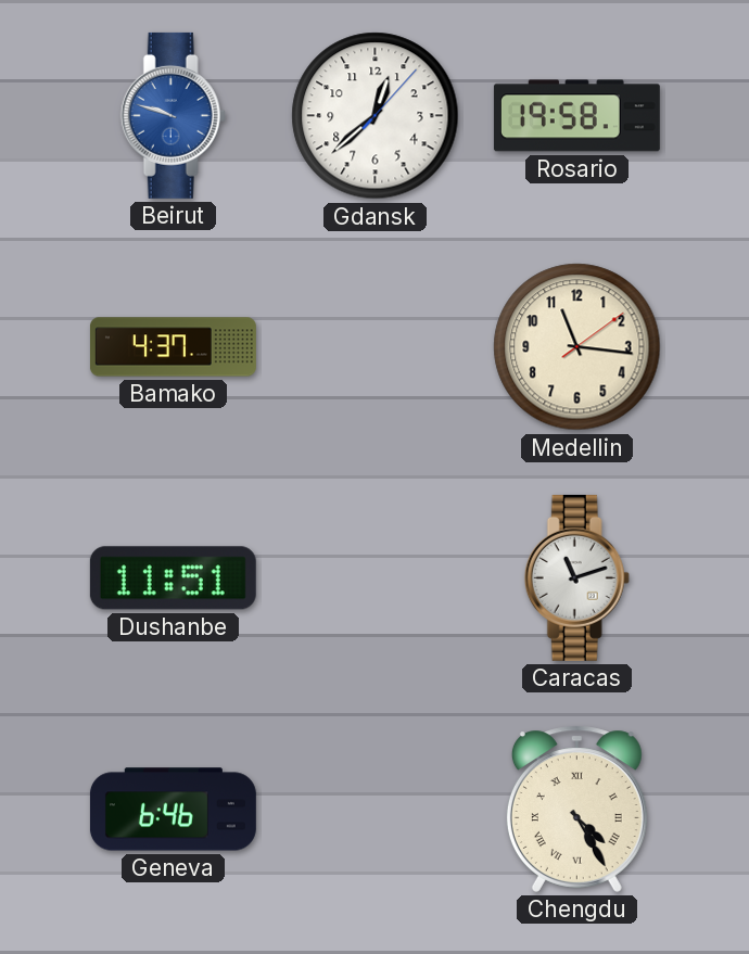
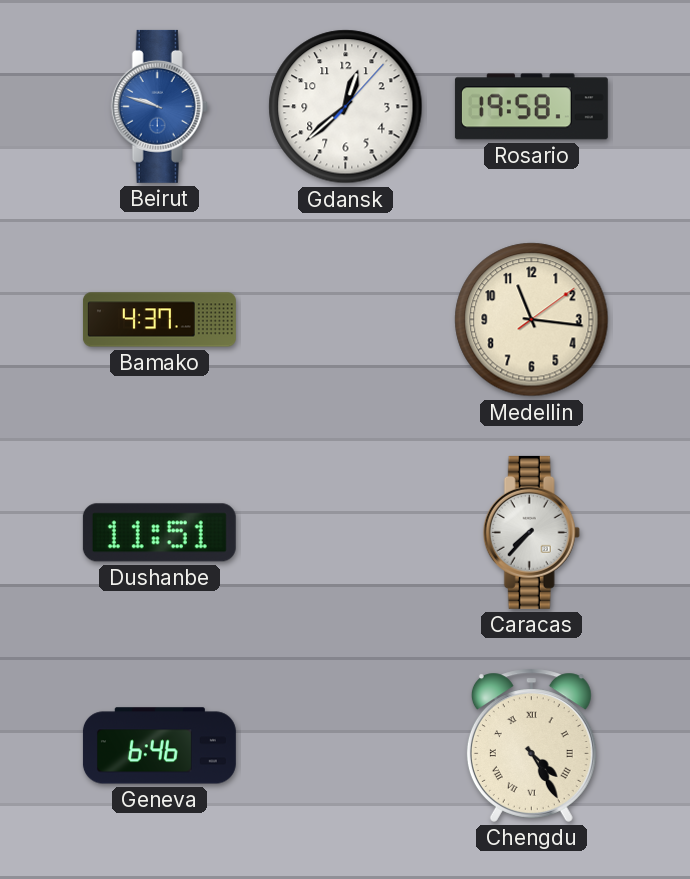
Caracas: 11:12 -> 7:37
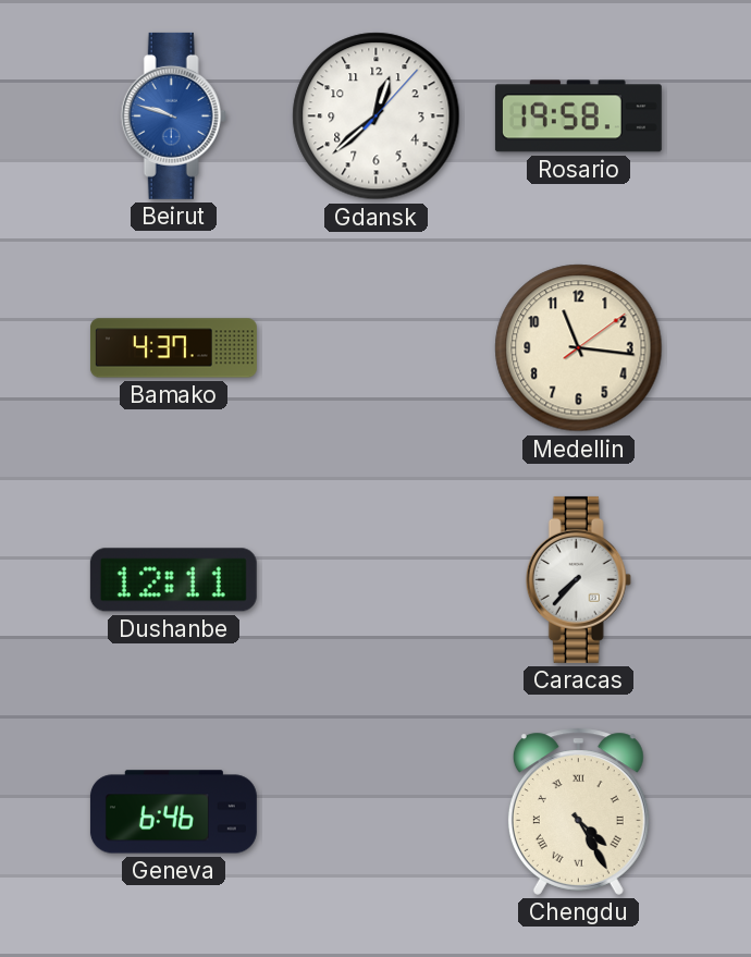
Dushanbe: 11:51 -> 12:11
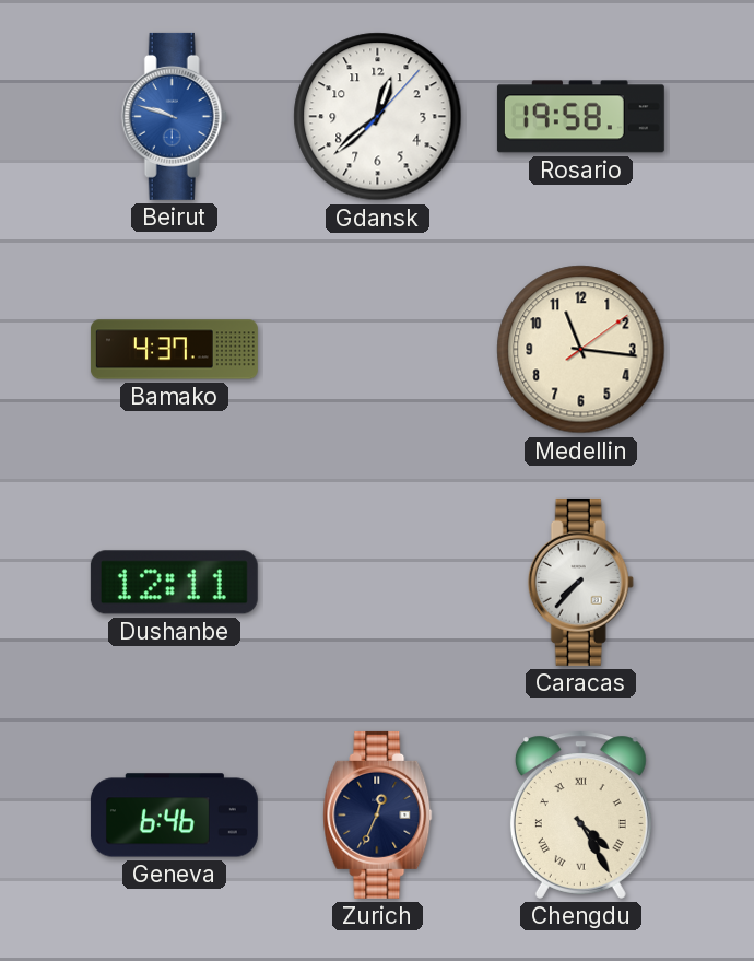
Zurich: none -> 12:34
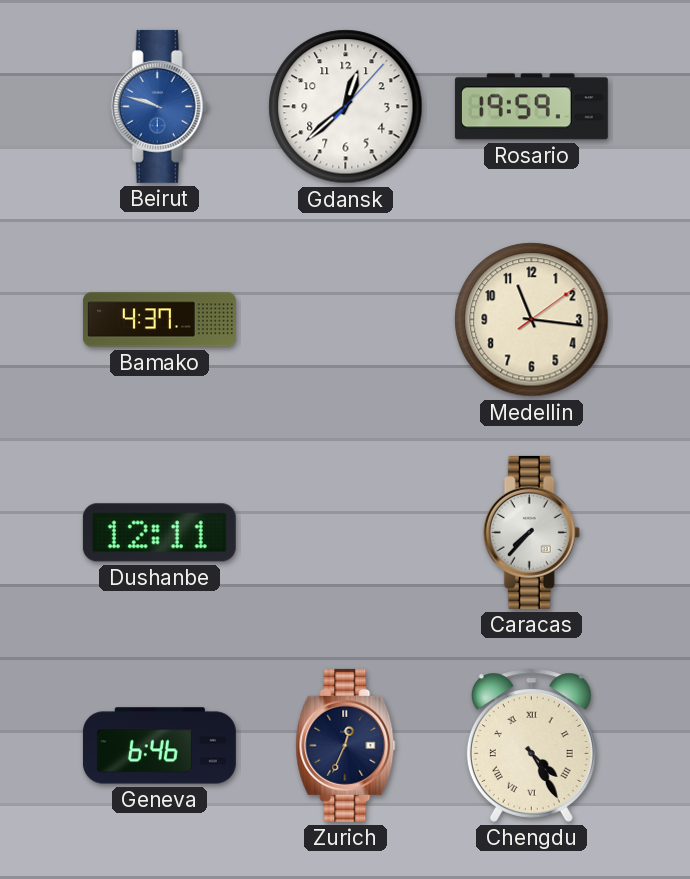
Rosario: 19:58 -> 19:59
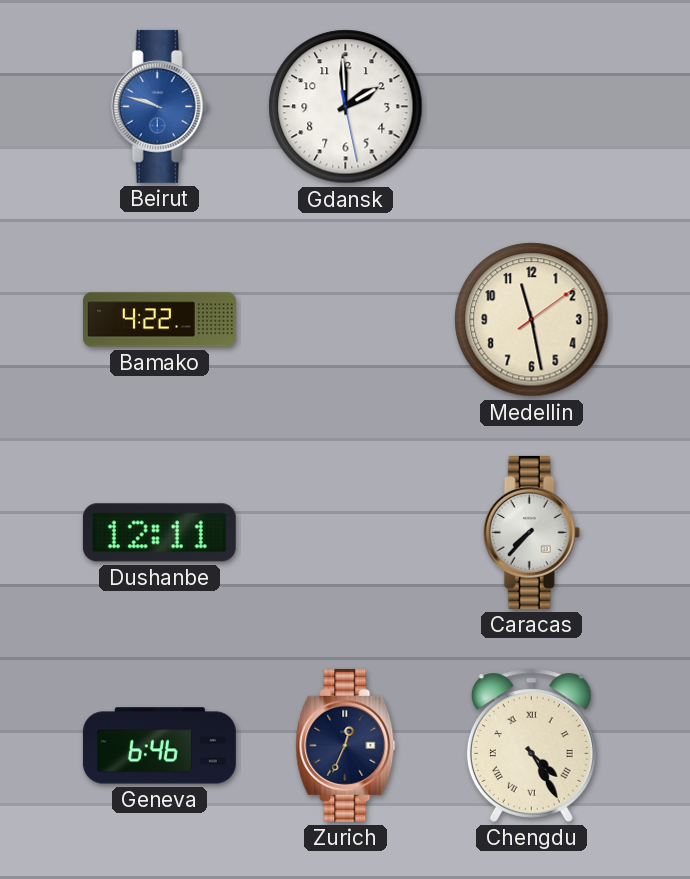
Gdansk: 12:38 -> 1:59
Rosario: 19:59 -> none
Bamako: 4:37 -> 4:22
Medellin: 11:16 -> 11:28
